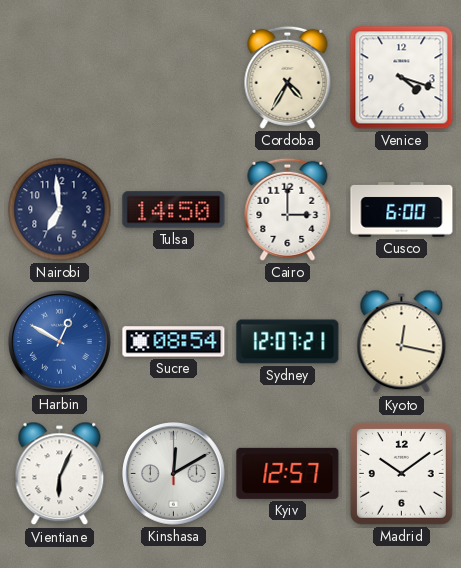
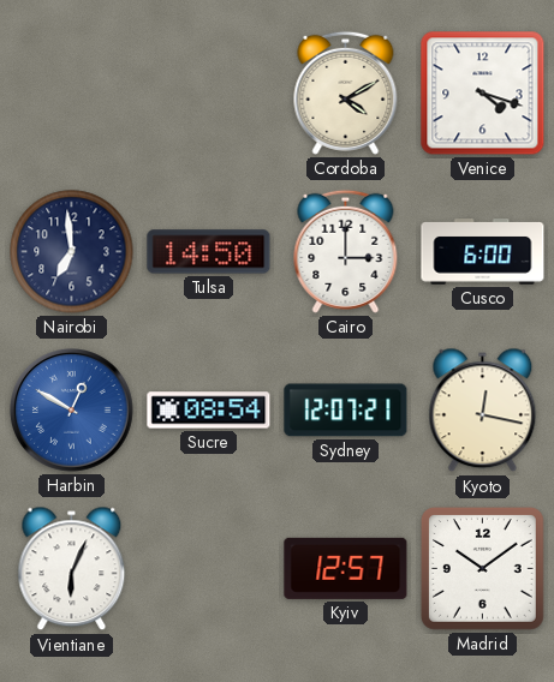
Cordoba: 4:35 -> 4:10
Kinshasa: 12:10 -> none
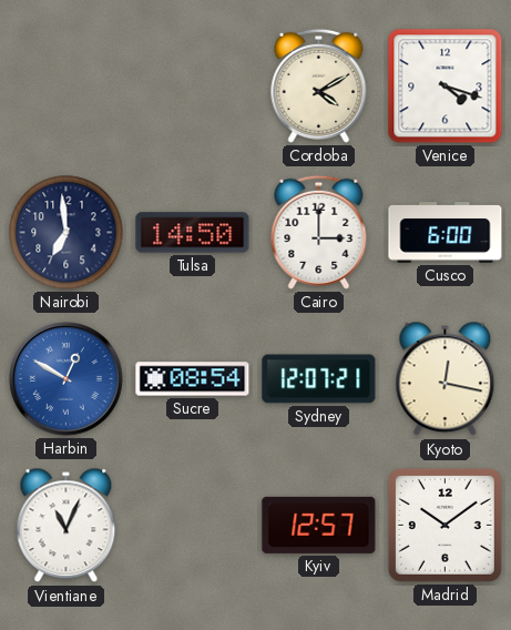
Vientiane: 6:04 -> 11:04
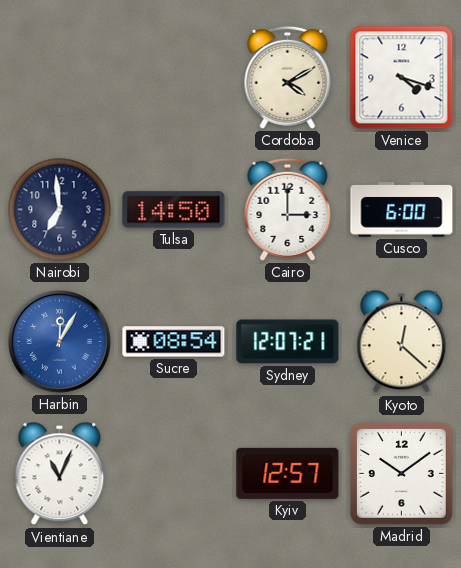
Harbin: 12:50 -> 12:05
Kyoto: 12:17 -> 12:22
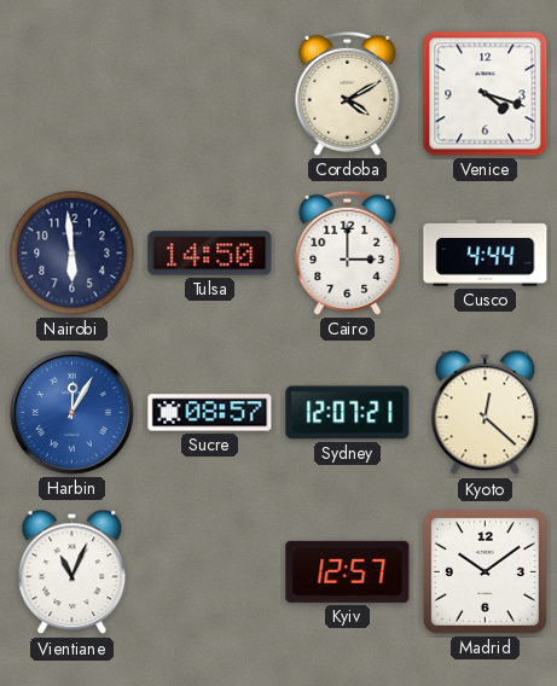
Nairobi: 6:59 -> 5:59
Cusco: 6:00 -> 4:44
Sucre: 08:54 -> 08:57
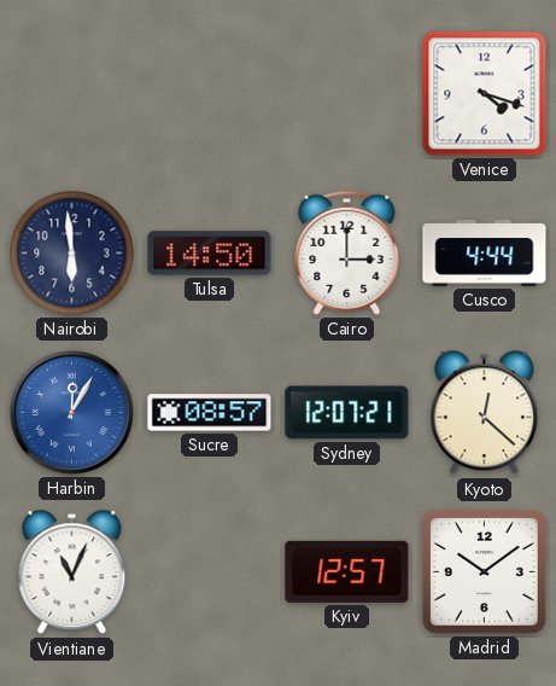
Cordoba: 4:10 -> none
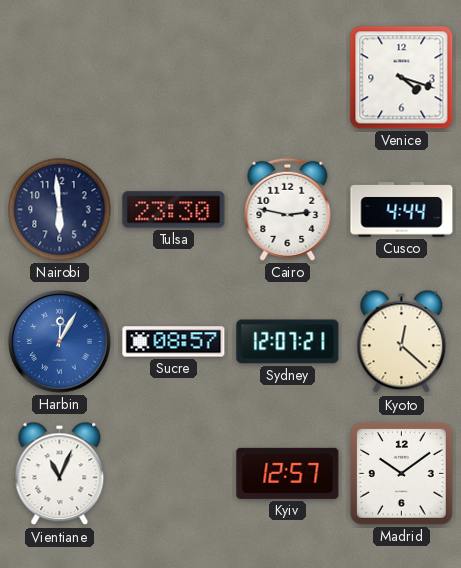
Tulsa: 14:50 -> 23:30
Cairo: 3:00 -> 2:47
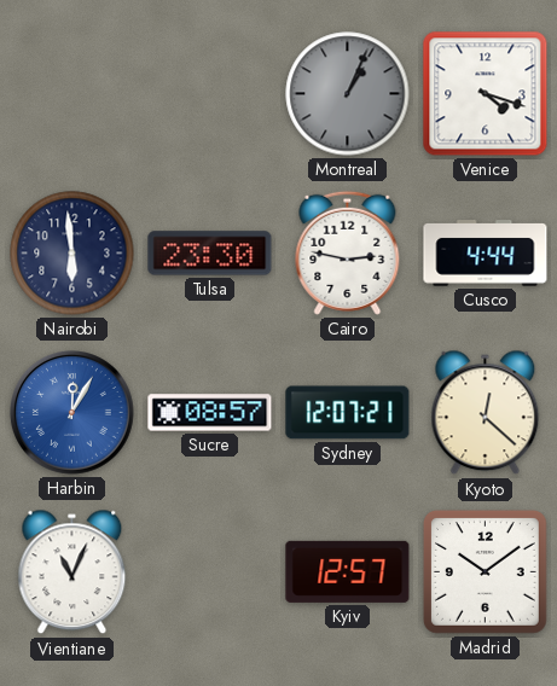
Montreal: none -> 1:04
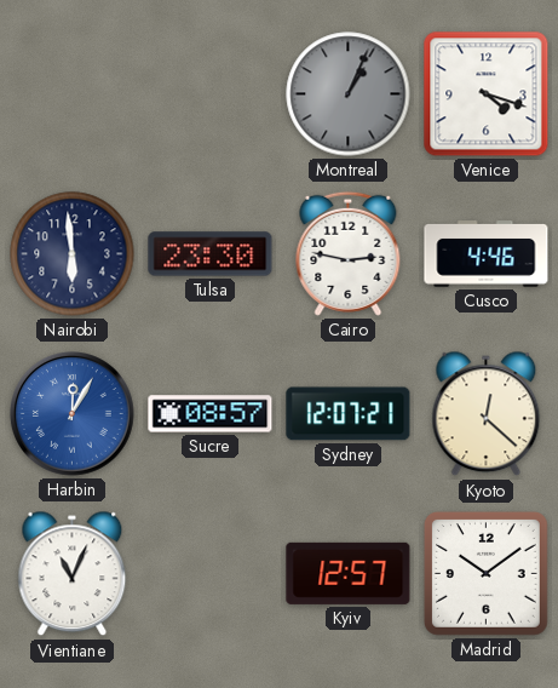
Cusco: 4:44 -> 4:46
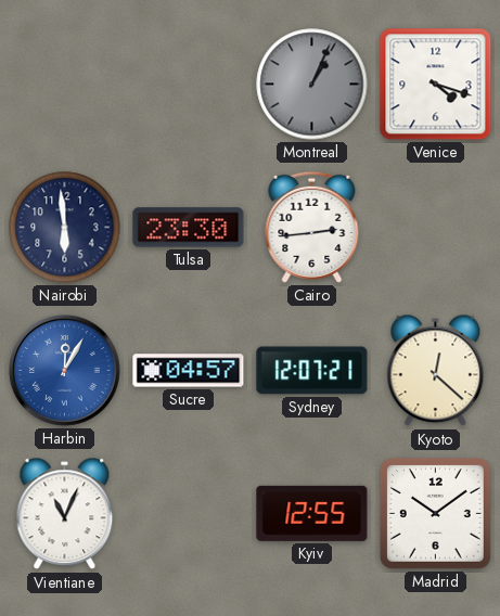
Cairo: 2:47 -> 2:44
Cusco: 4:46 -> none
Sucre: 08:57 -> 04:57
Kyiv: 12:57 -> 12:55
